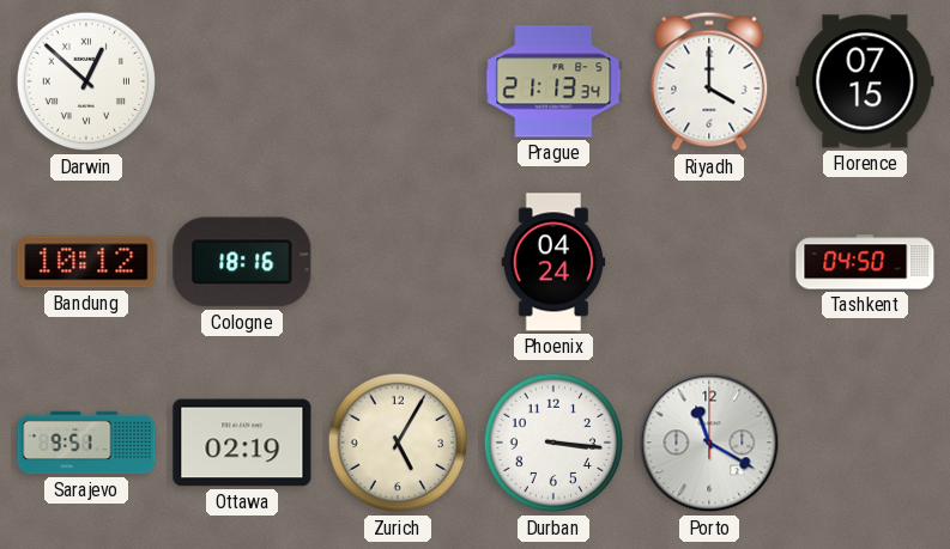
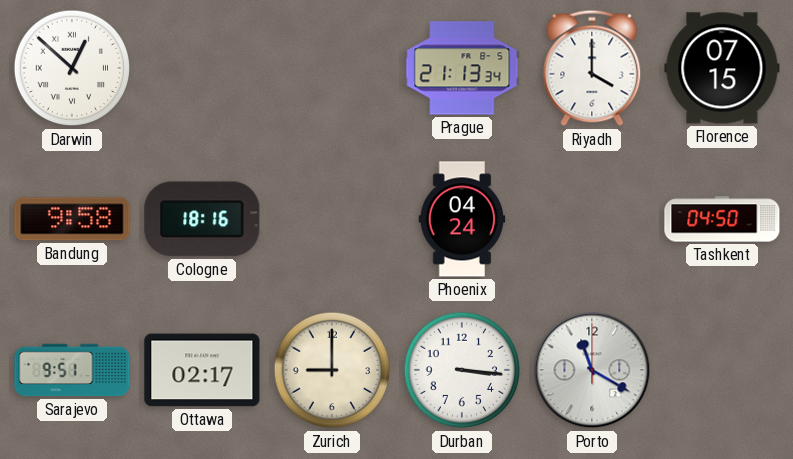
Bandung: 10:12 -> 9:58
Ottawa: 02:19 -> 02:17
Zurich: 5:05 -> 9:00
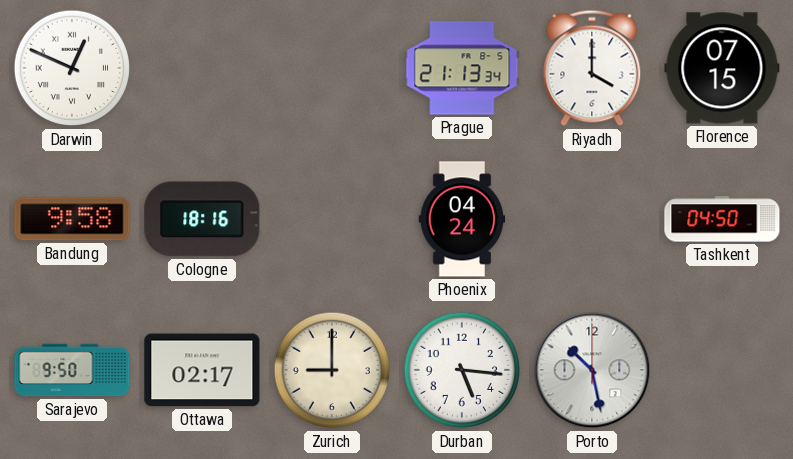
Darwin: 12:52 -> 12:49
Sarajevo: 9:51 -> 9:50
Durban: 3:16 -> 5:16
Porto: 11:20 -> 10:28
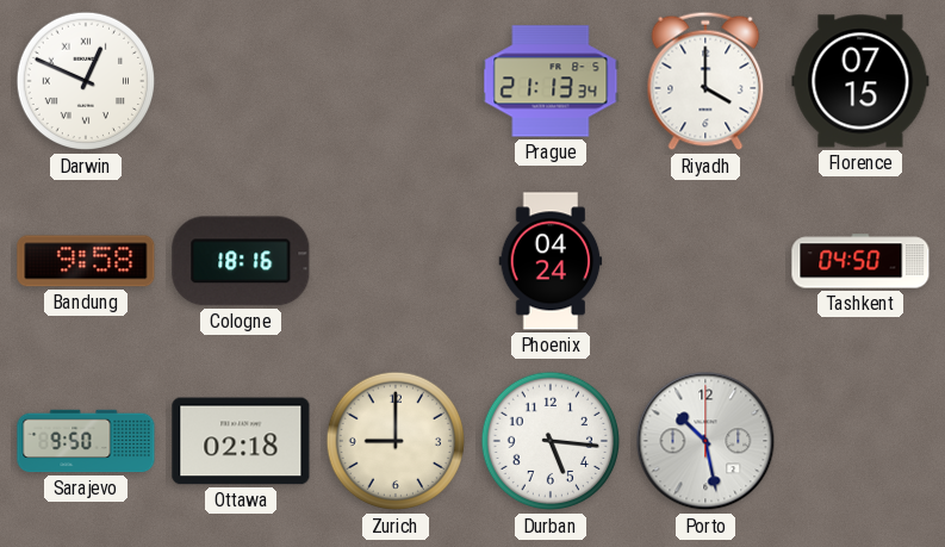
Ottawa: 02:17 -> 02:18
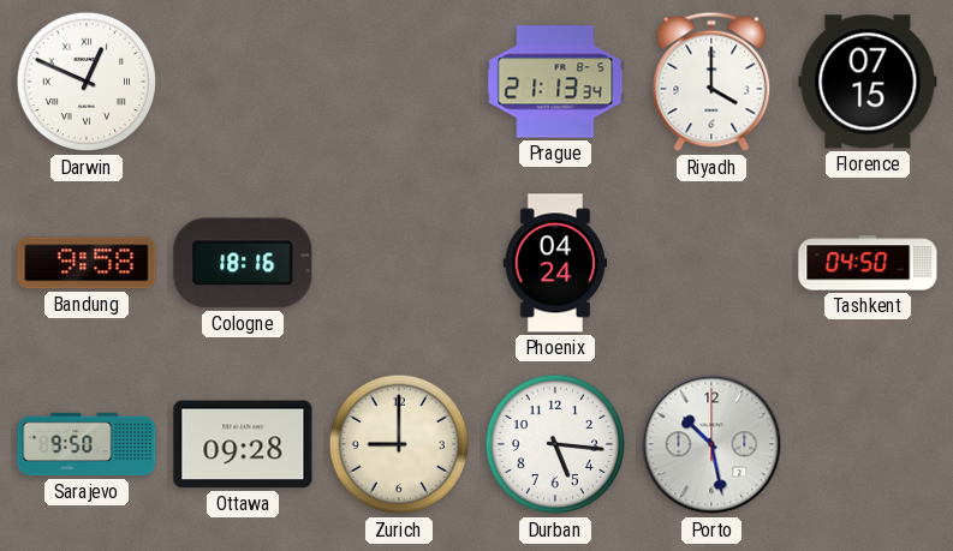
Ottawa: 02:18 -> 09:28
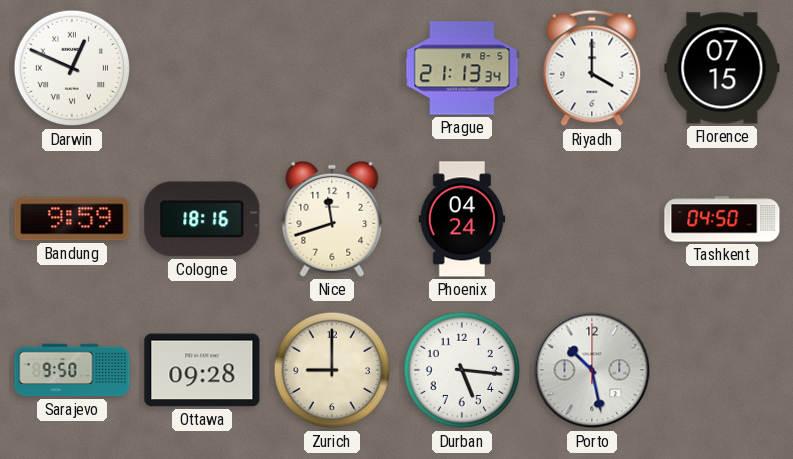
Bandung: 9:58 -> 9:59
Nice: none -> 11:42
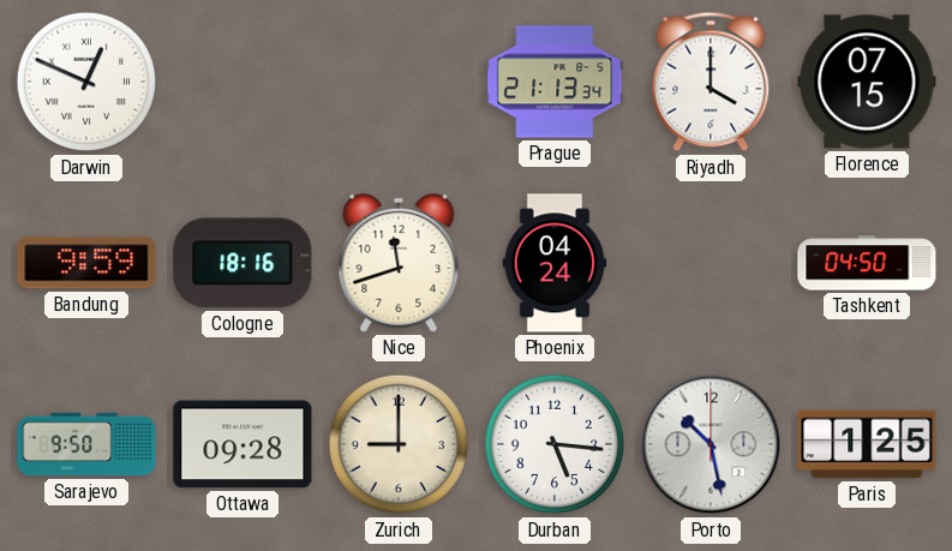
Paris: none -> 1:25
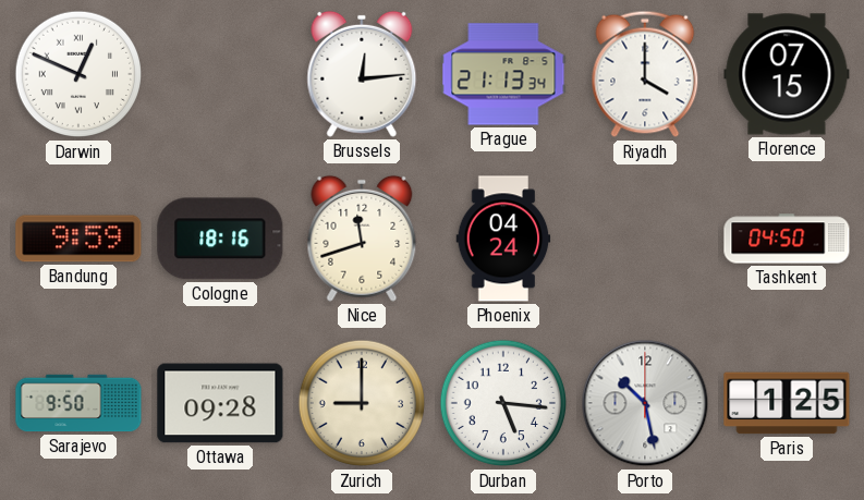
Brussels: none -> 12:14
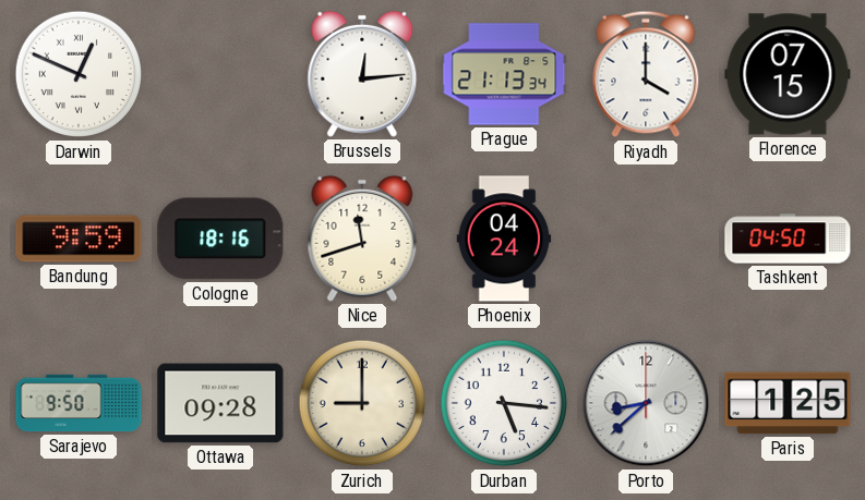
Porto: 10:28 -> 8:38
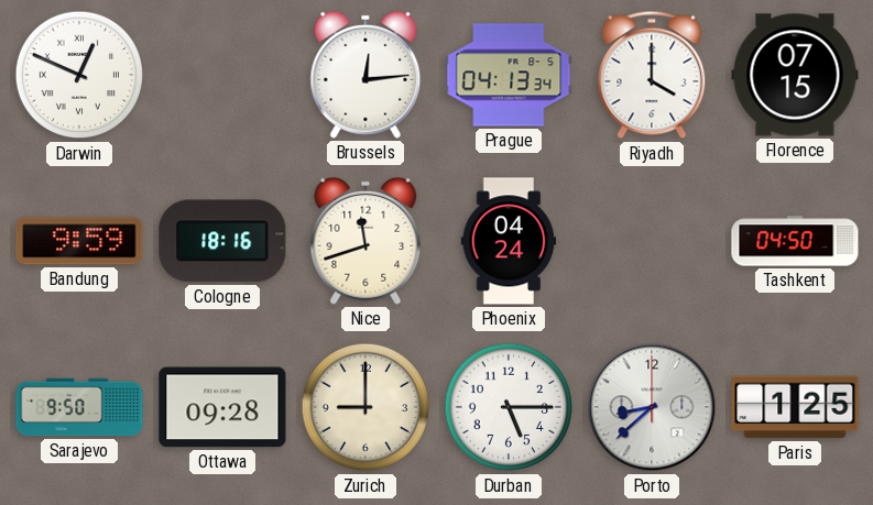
Prague: 21:13 -> 04:13
Durban: 5:16 -> 5:15
